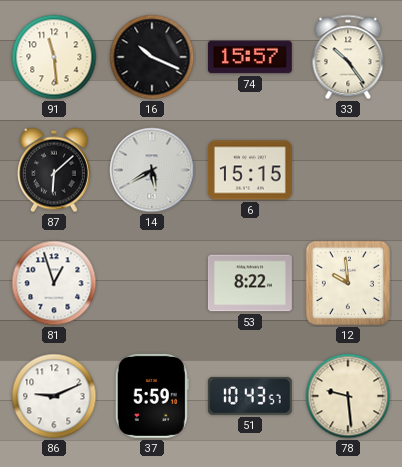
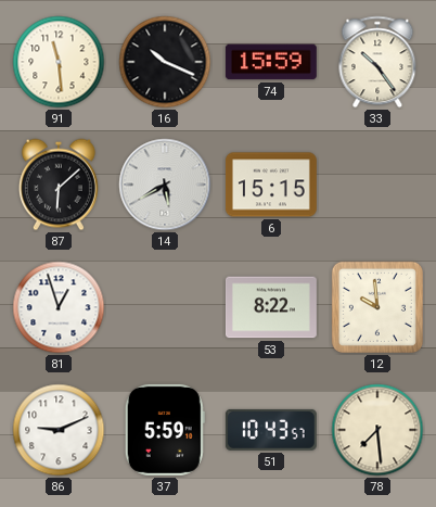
74: 15:57 -> 15:59
78: 9:29 -> 7:29
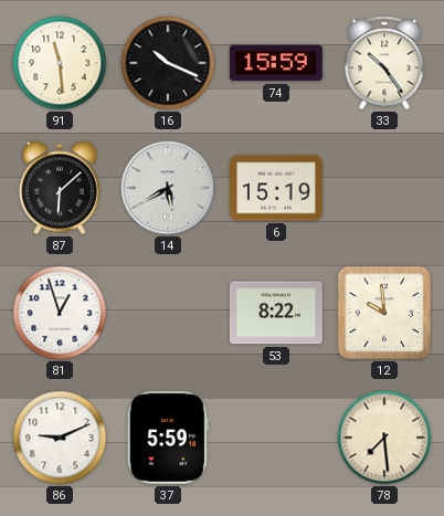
6: 15:15 -> 15:19
51: 10:43 -> none
